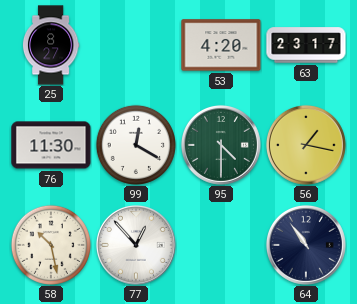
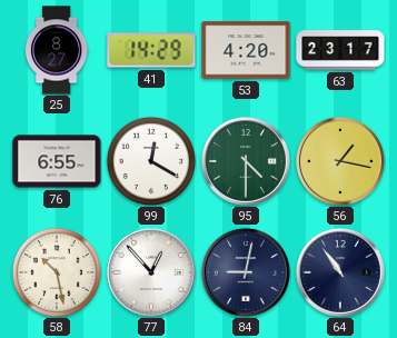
41: none -> 14:29
76: 11:30 -> 6:55
84: none -> 9:02
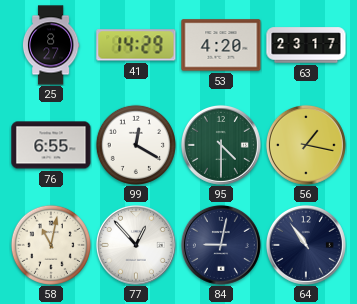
58: 10:28 -> 11:02
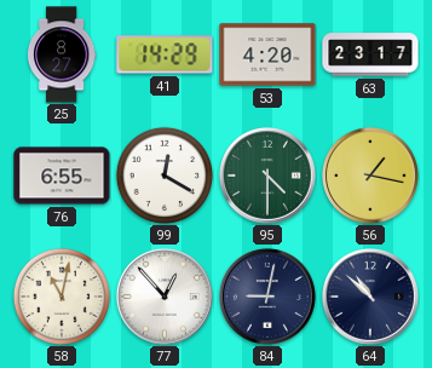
64: 10:54 -> 10:52
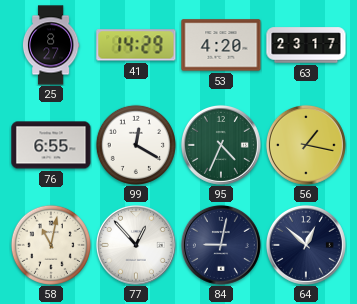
95: 4:30 -> 4:34
64: 10:52 -> 12:52
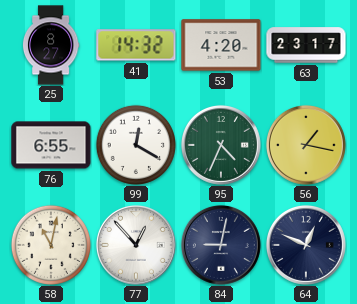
41: 14:29 -> 14:32
64: 12:52 -> 12:49
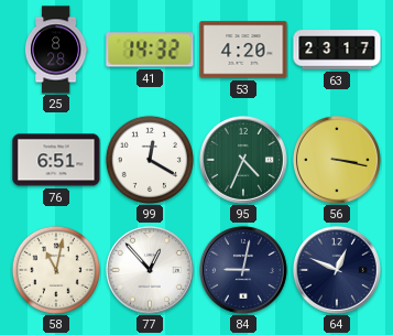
25: 8:27 -> 8:28
76: 6:55 -> 6:51
56: 1:17 -> 3:17
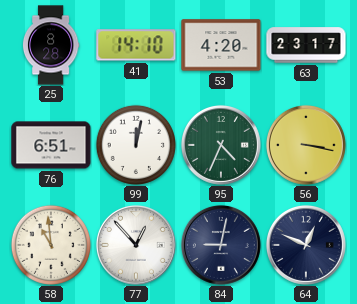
41: 14:32 -> 14:10
99: 12:20 -> 12:02
58: 11:02 -> 10:59
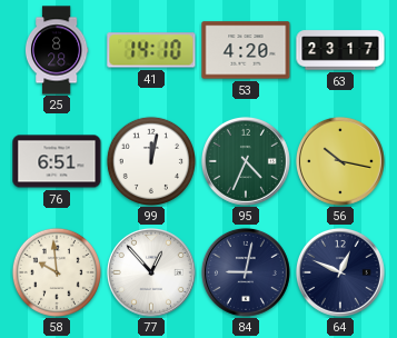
56: 3:17 -> 10:17
58: 10:59 -> 9:59
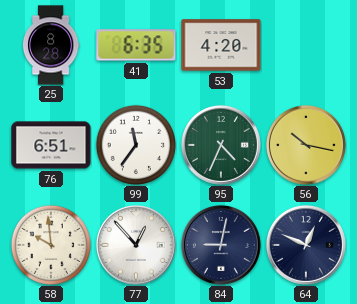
41: 14:10 -> 6:35
63: 23:17 -> none
99: 12:02 -> 11:36
